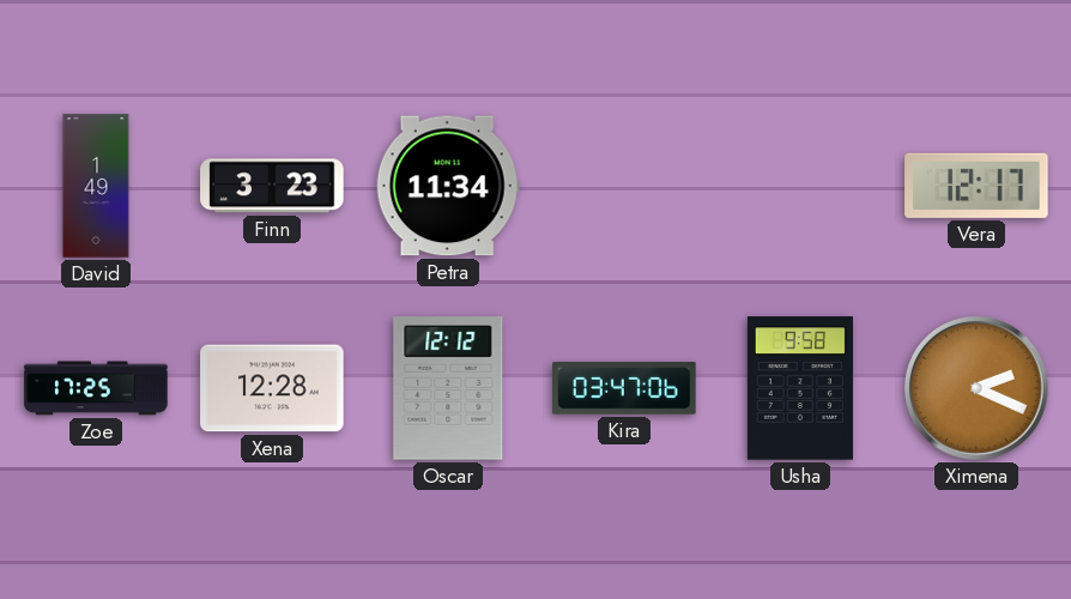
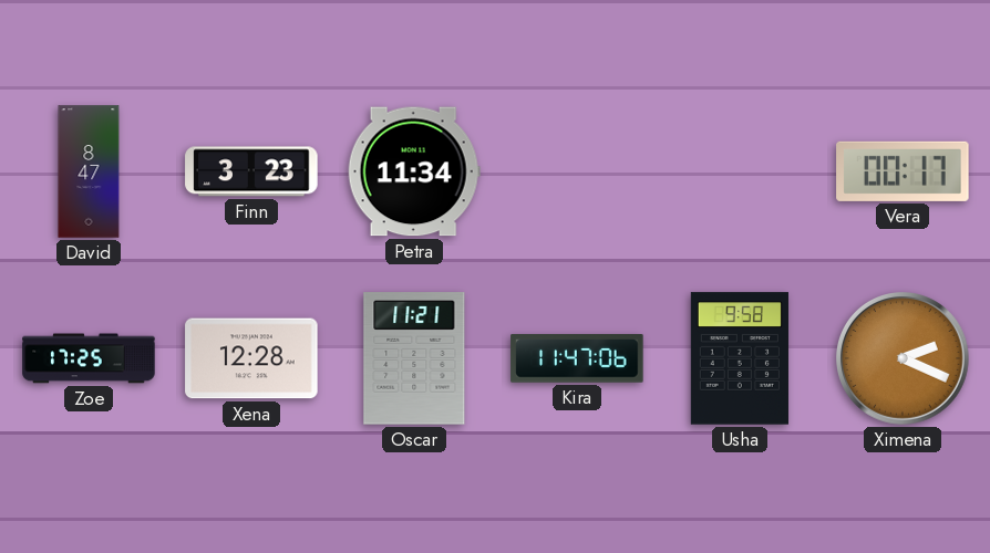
David: 1:49 -> 8:47
Vera: 12:17 -> 00:17
Oscar: 12:12 -> 11:21
Kira: 03:47 -> 11:47
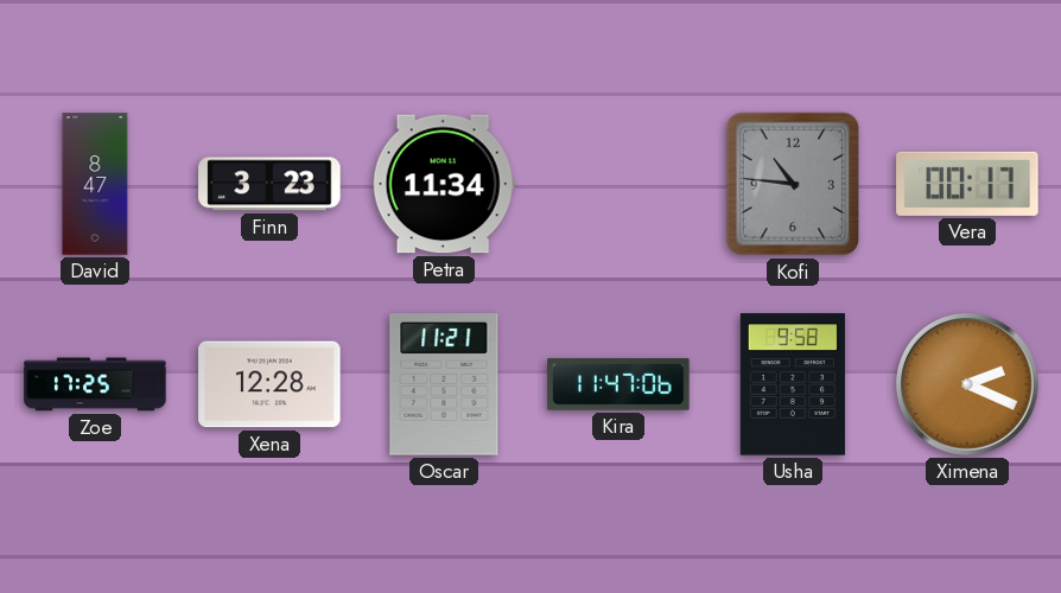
Kofi: none -> 10:46
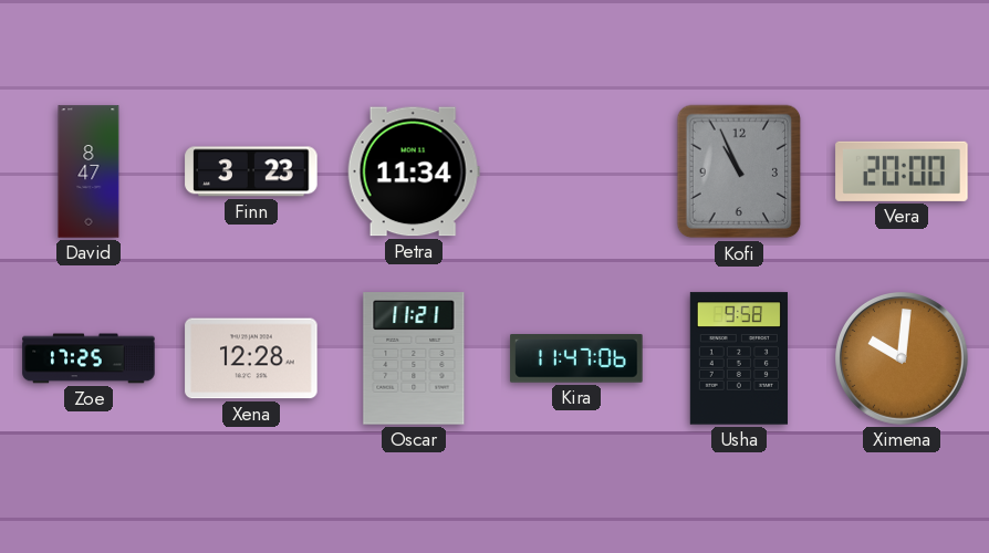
Kofi: 10:46 -> 10:56
Vera: 00:17 -> 20:00
Ximena: 2:19 -> 10:01
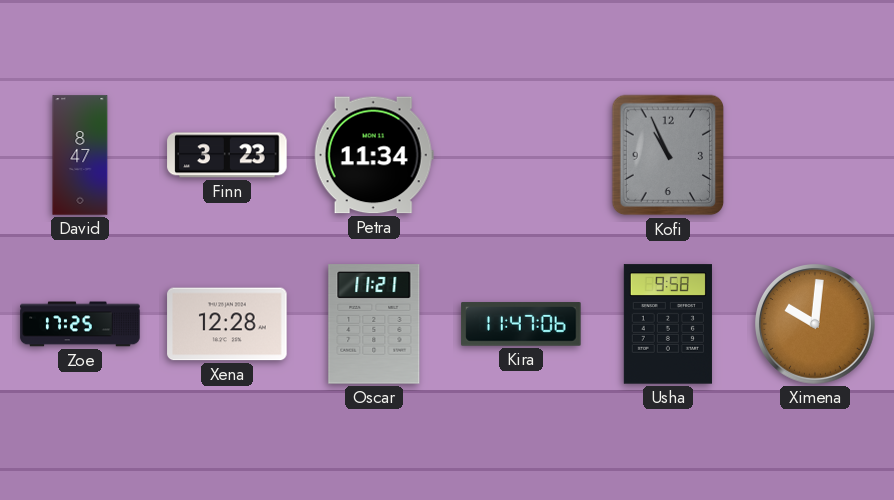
Vera: 20:00 -> none
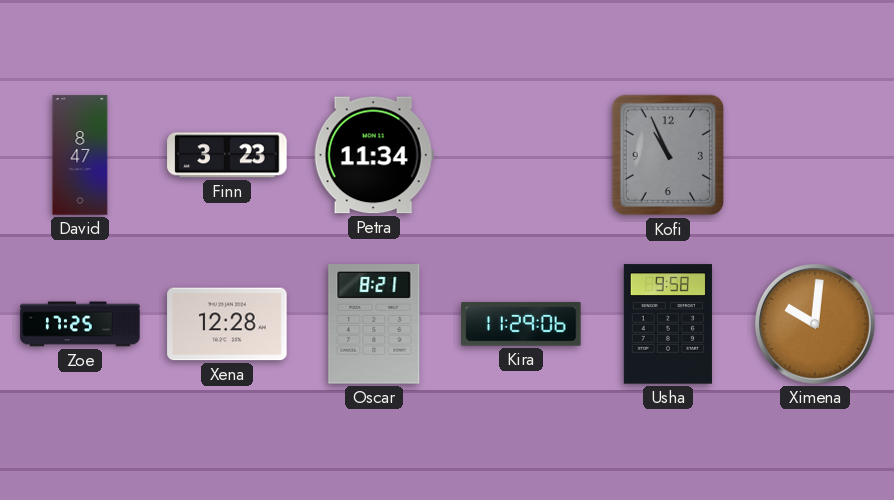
Oscar: 11:21 -> 8:21
Kira: 11:47 -> 11:29
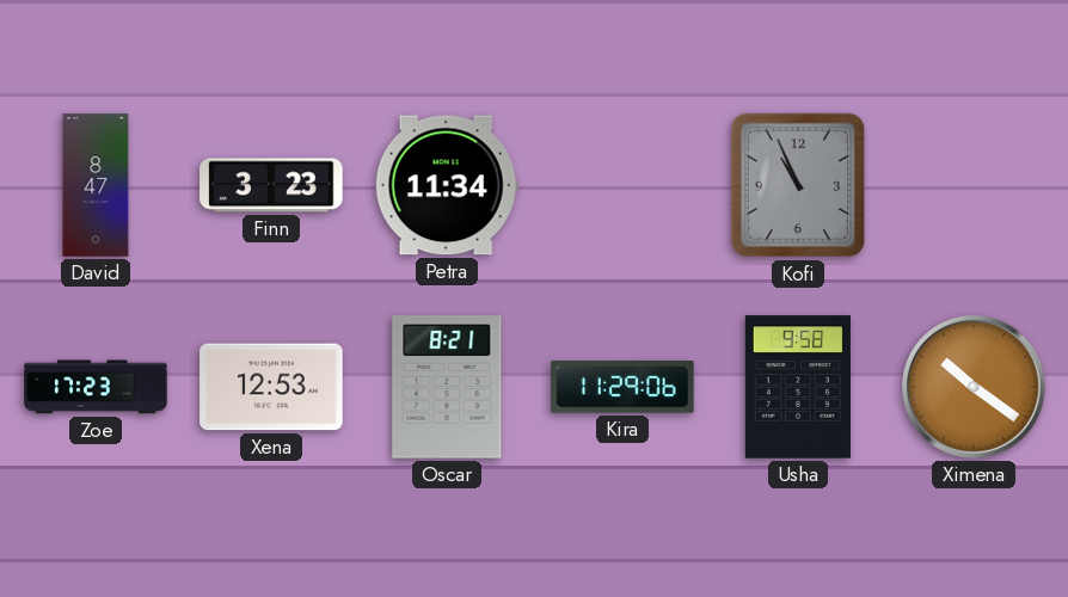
Zoe: 17:25 -> 17:23
Xena: 12:28 -> 12:53
Ximena: 10:01 -> 10:21
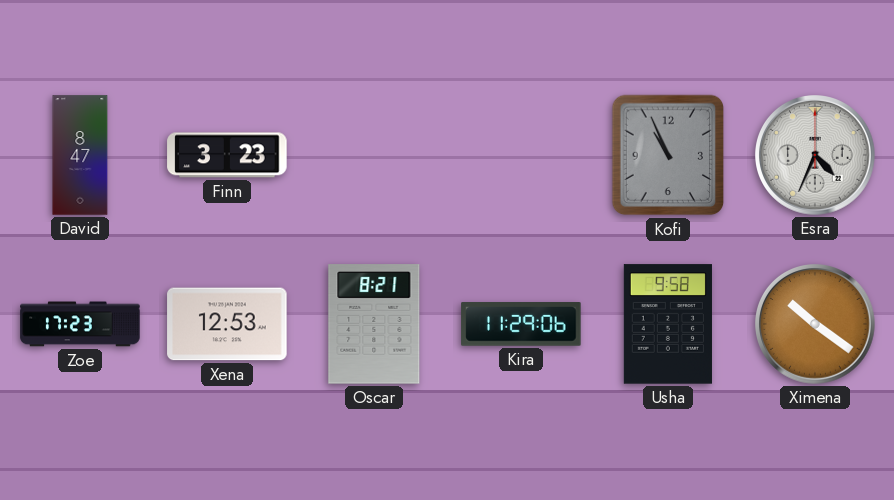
Petra: 11:34 -> none
Esra: none -> 4:34
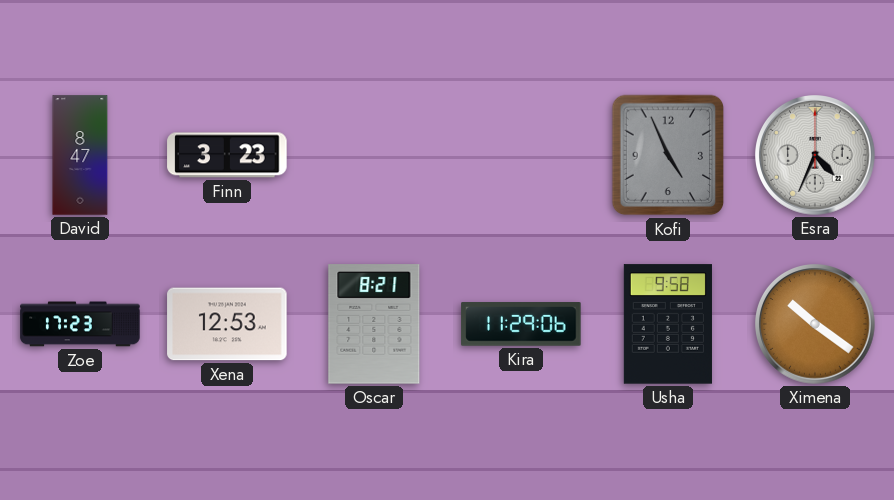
Kofi: 10:56 -> 4:56
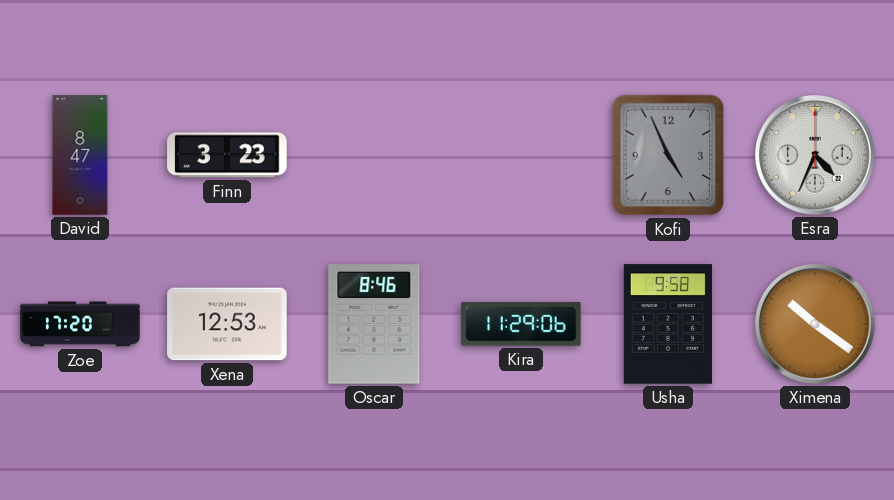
Zoe: 17:23 -> 17:20
Oscar: 8:21 -> 8:46
